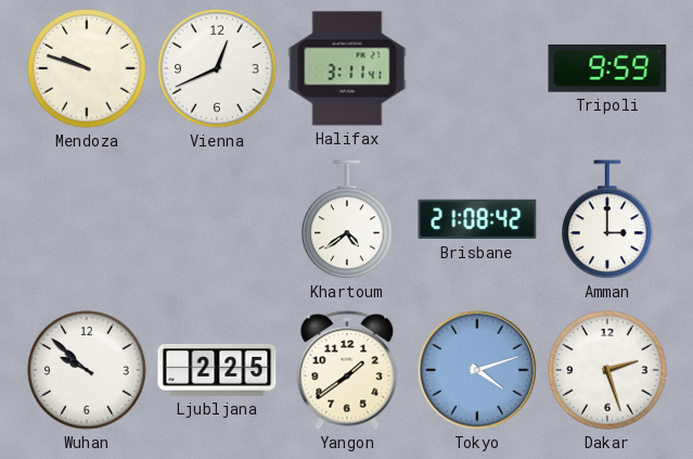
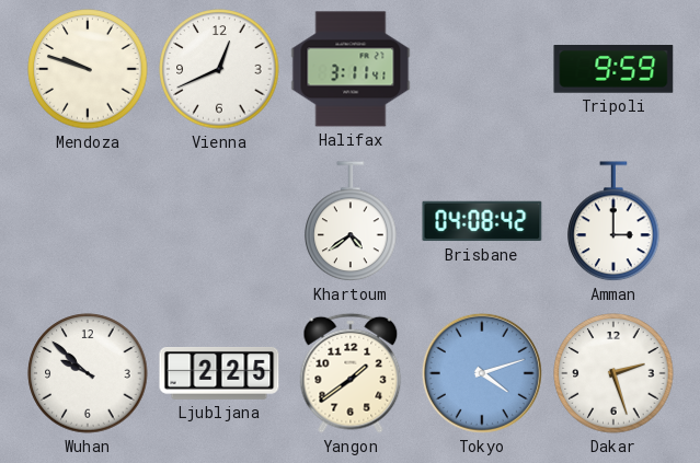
Brisbane: 21:08 -> 04:08
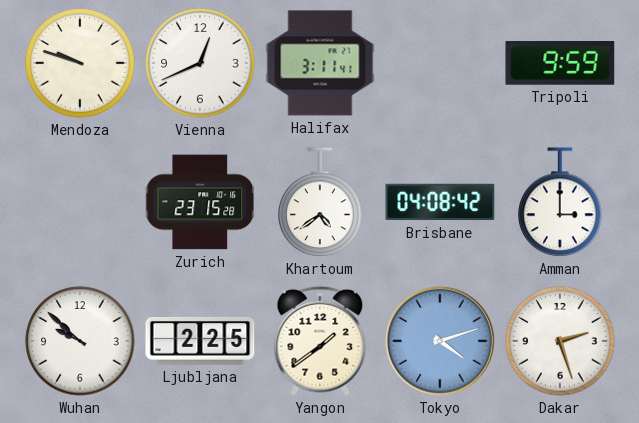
Zurich: none -> 23:15
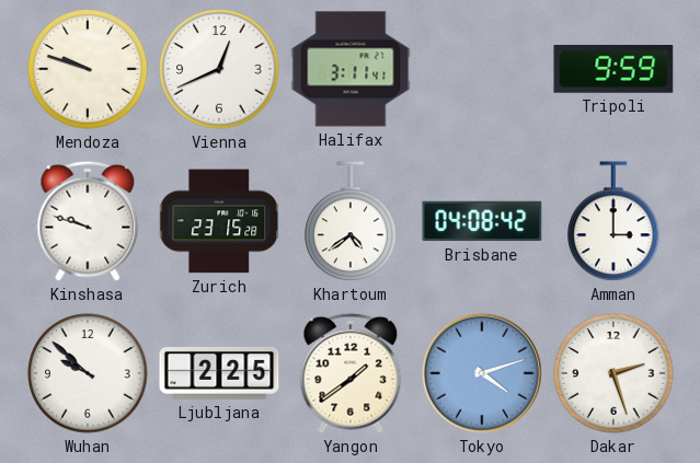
Kinshasa: none -> 9:48
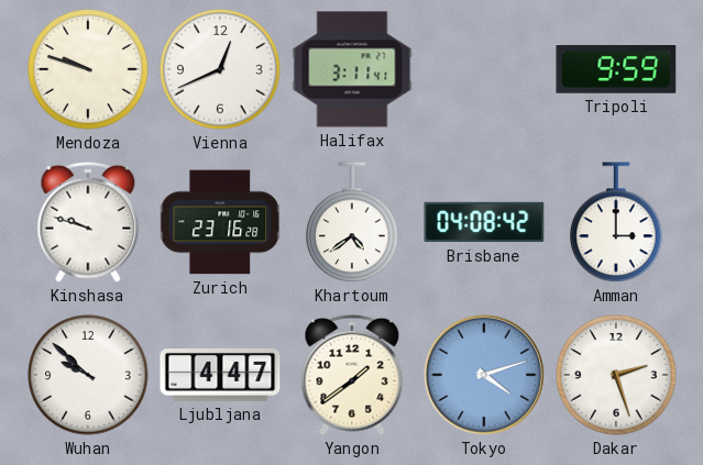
Zurich: 23:15 -> 23:16
Ljubljana: 2:25 -> 4:47
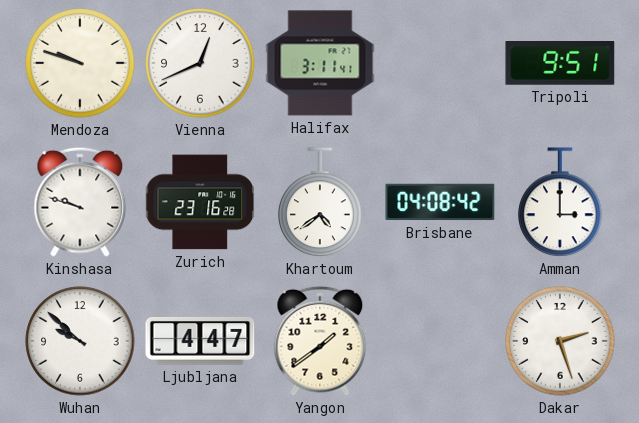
Tripoli: 9:59 -> 9:51
Tokyo: 4:12 -> none
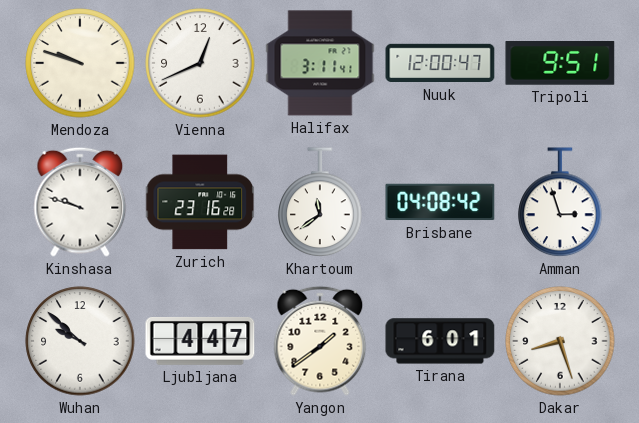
Nuuk: none -> 12:00
Khartoum: 4:39 -> 11:39
Amman: 3:00 -> 2:57
Tirana: none -> 6:01
Dakar: 2:27 -> 8:27
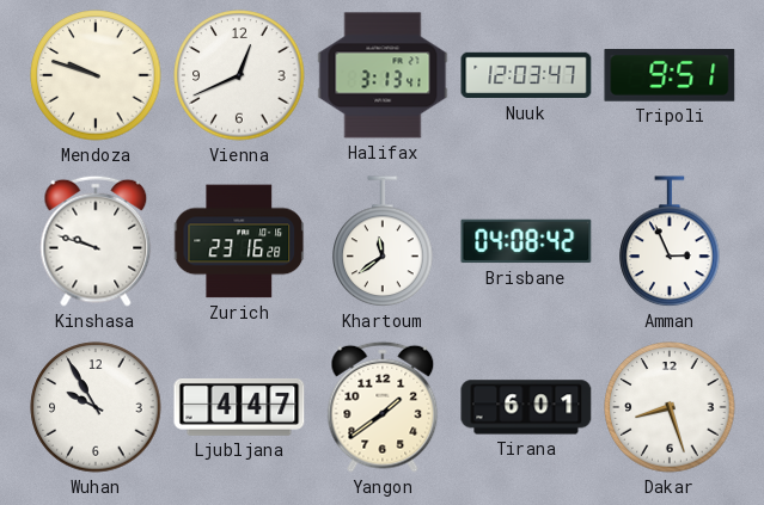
Halifax: 3:11 -> 3:13
Nuuk: 12:00 -> 12:03
Amman: 2:57 -> 2:56
Wuhan: 9:52 -> 9:55
